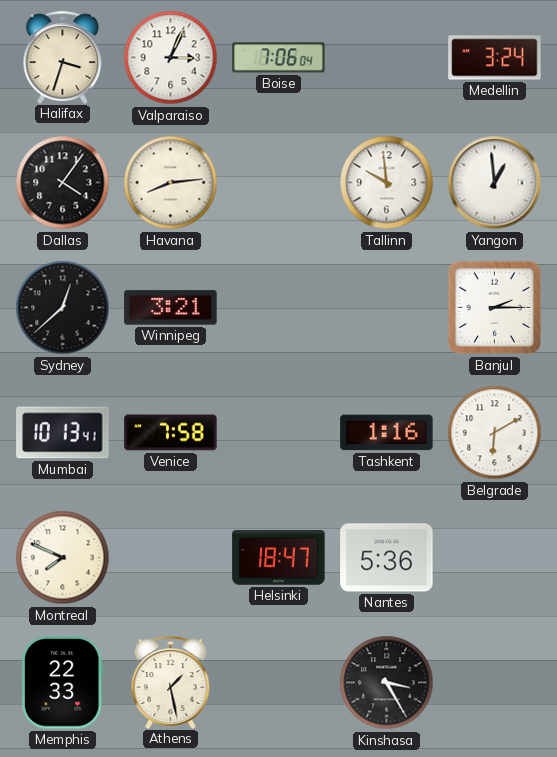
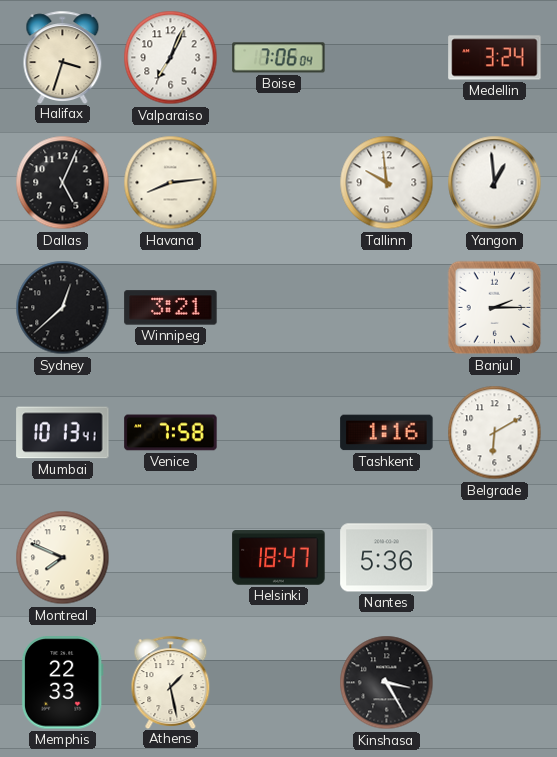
Valparaiso: 3:04 -> 7:04
Dallas: 4:06 -> 5:04
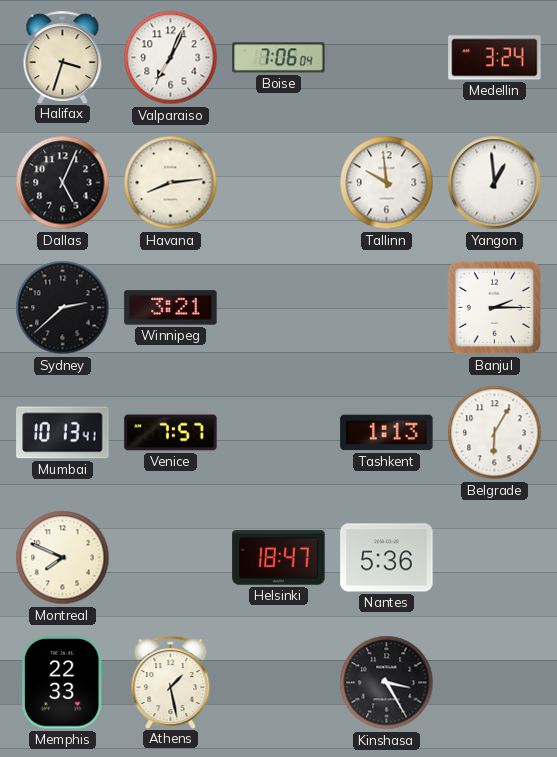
Sydney: 12:38 -> 2:38
Venice: 7:58 -> 7:57
Tashkent: 1:16 -> 1:13
Belgrade: 6:10 -> 6:05
